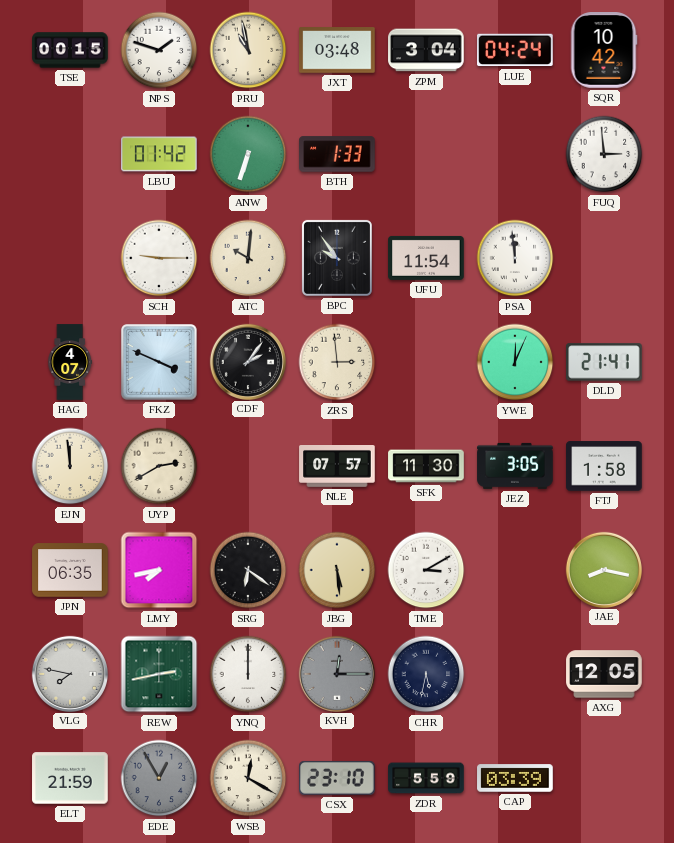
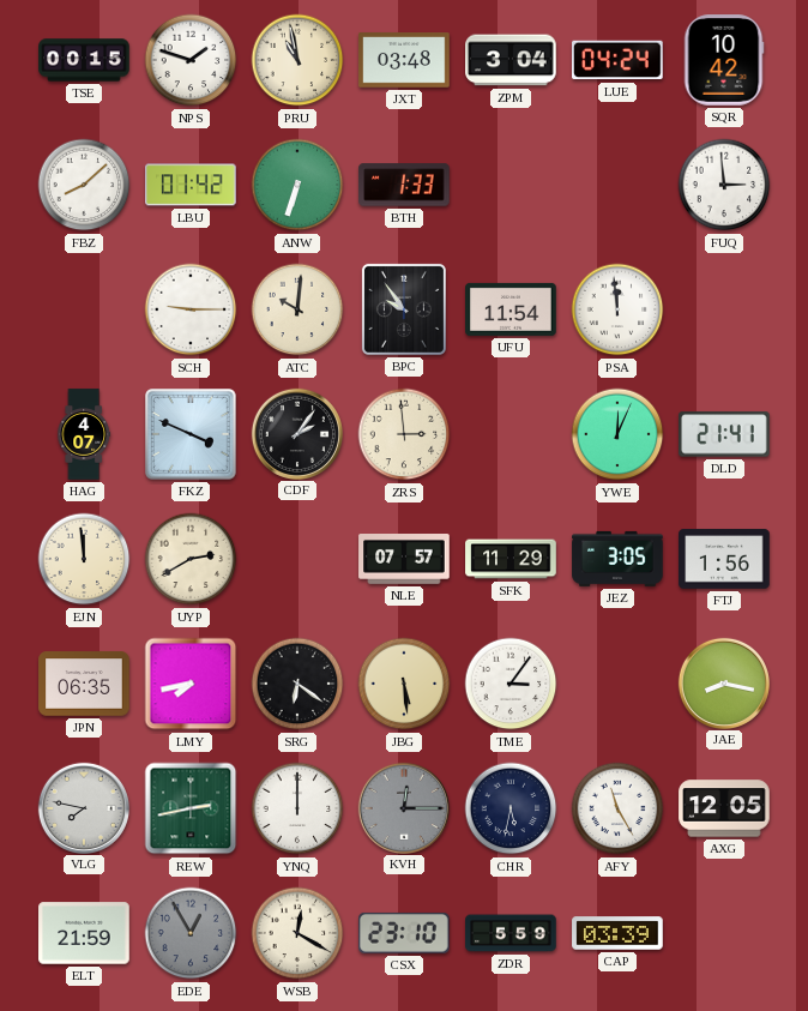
FBZ: none -> 8:08
SFK: 11:30 -> 11:29
FTJ: 1:58 -> 1:56
TME: 3:10 -> 3:06
AFY: none -> 11:25
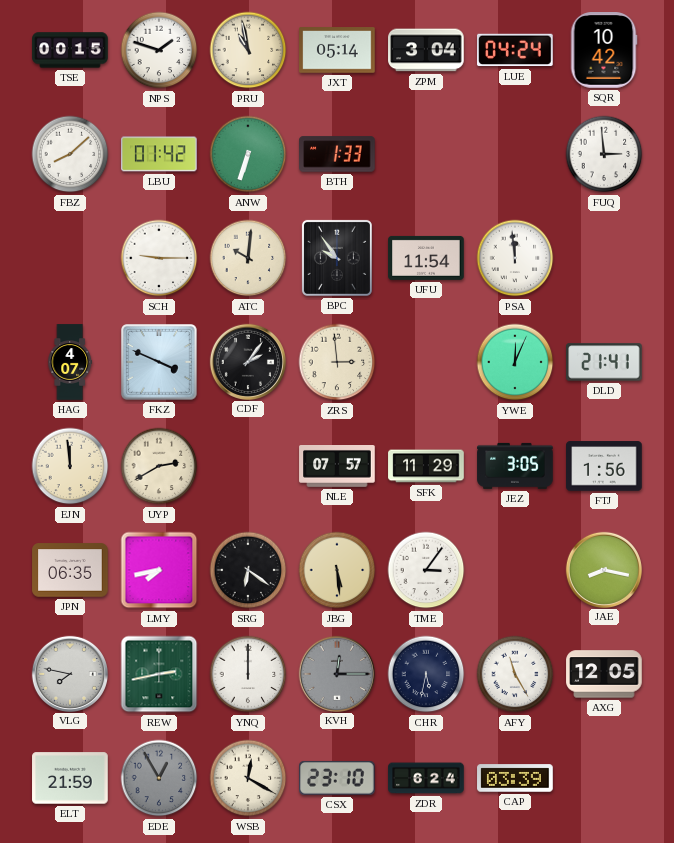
JXT: 03:48 -> 05:14
ZDR: 5:59 -> 6:24
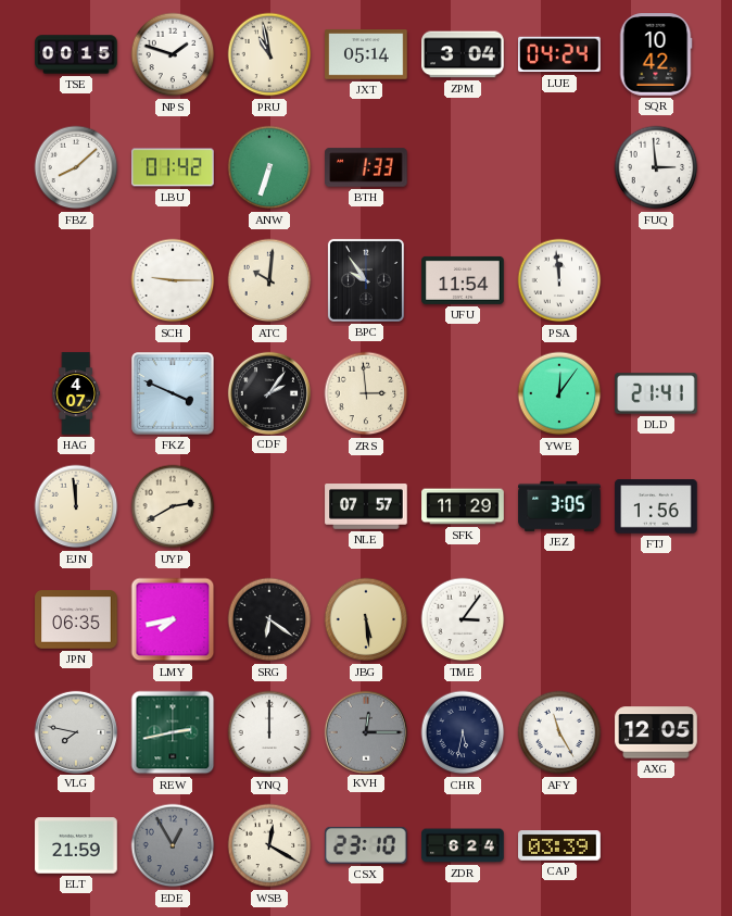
YWE: 12:04 -> 12:06
JAE: 8:17 -> none
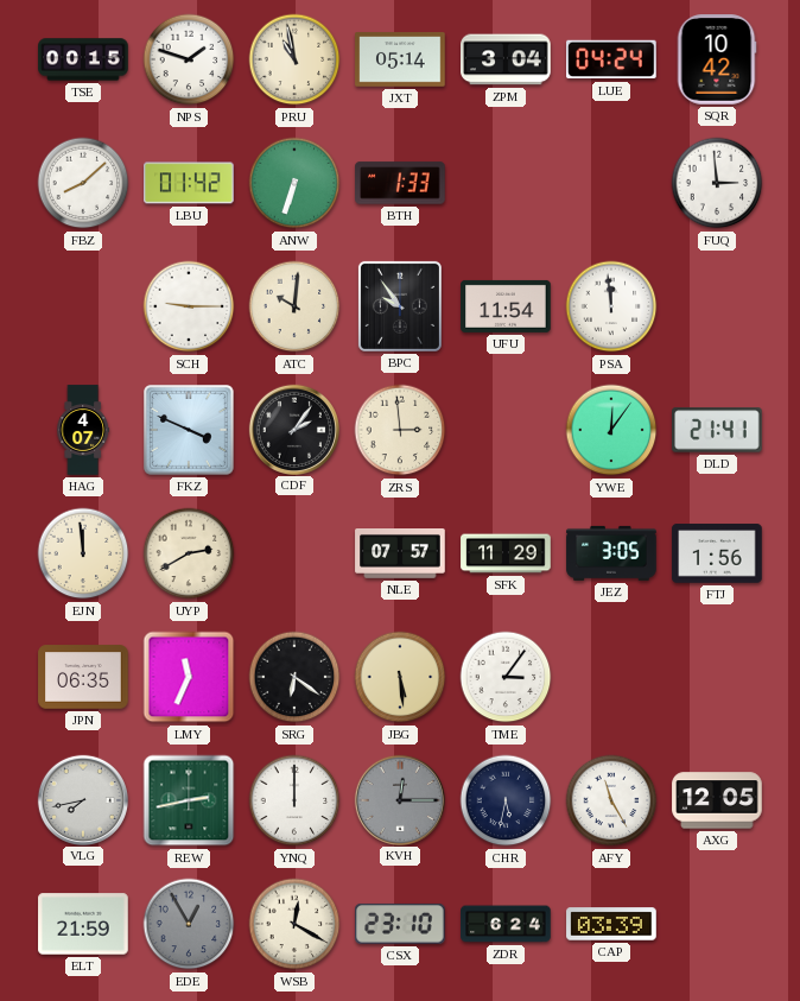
LMY: 7:43 -> 11:34
VLG: 7:47 -> 7:43
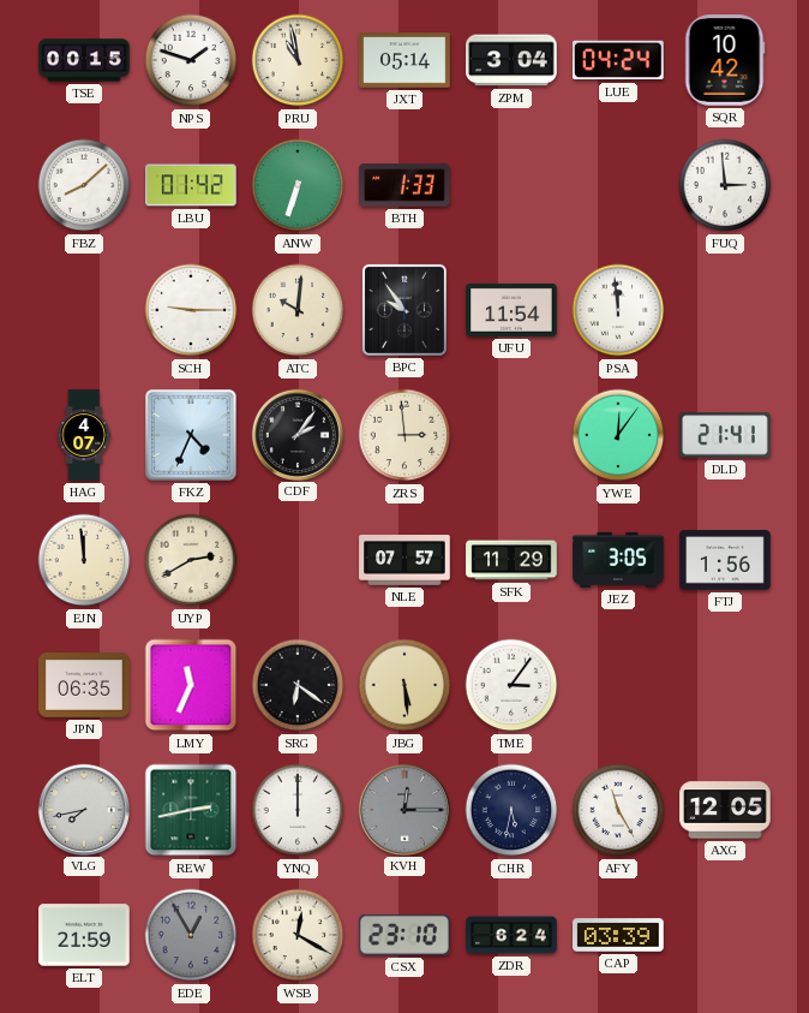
FKZ: 3:49 -> 4:34
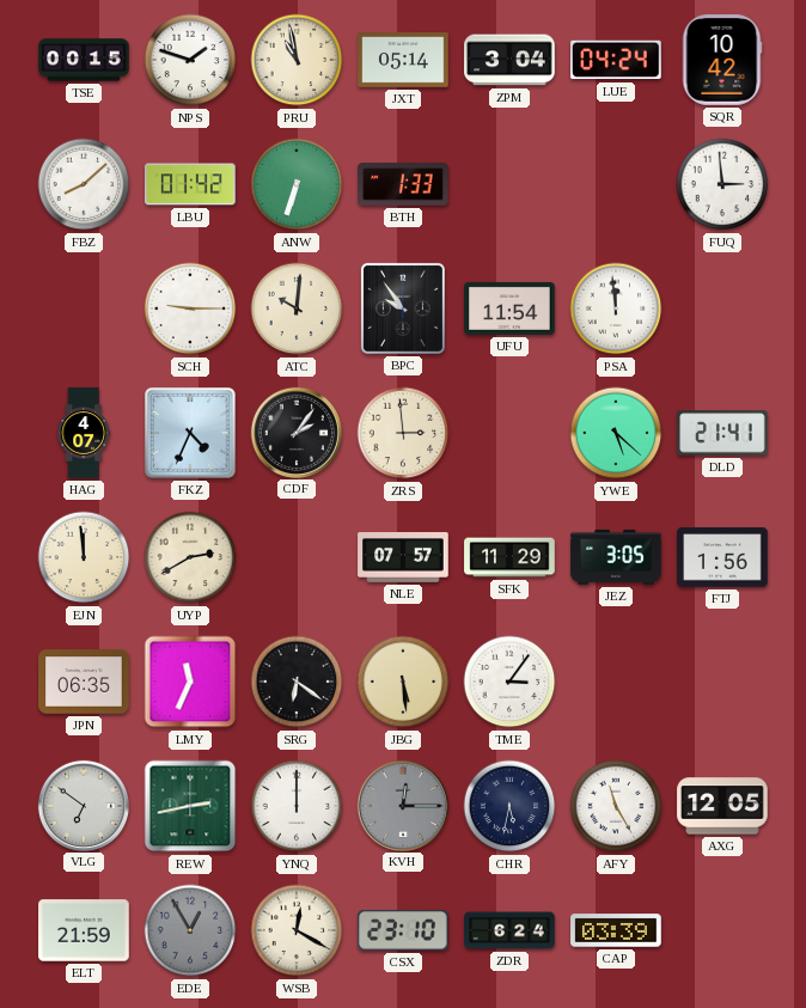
YWE: 12:06 -> 5:22
VLG: 7:43 -> 6:51
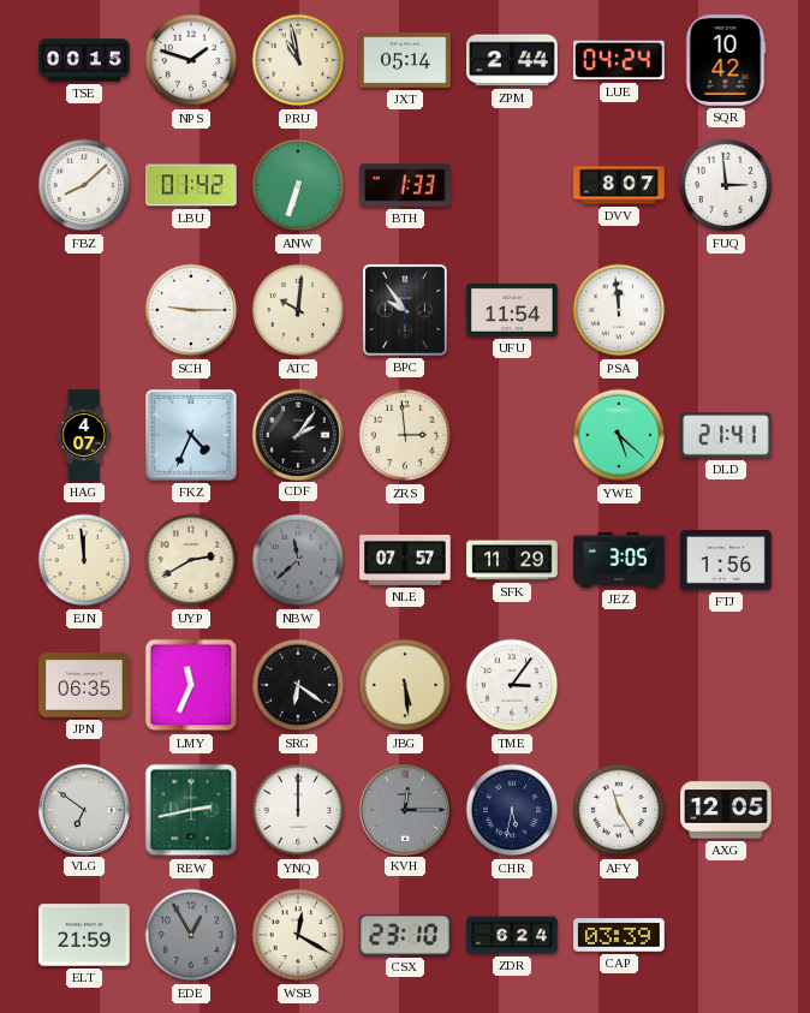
ZPM: 3:04 -> 2:44
DVV: none -> 8:07
NBW: none -> 11:38
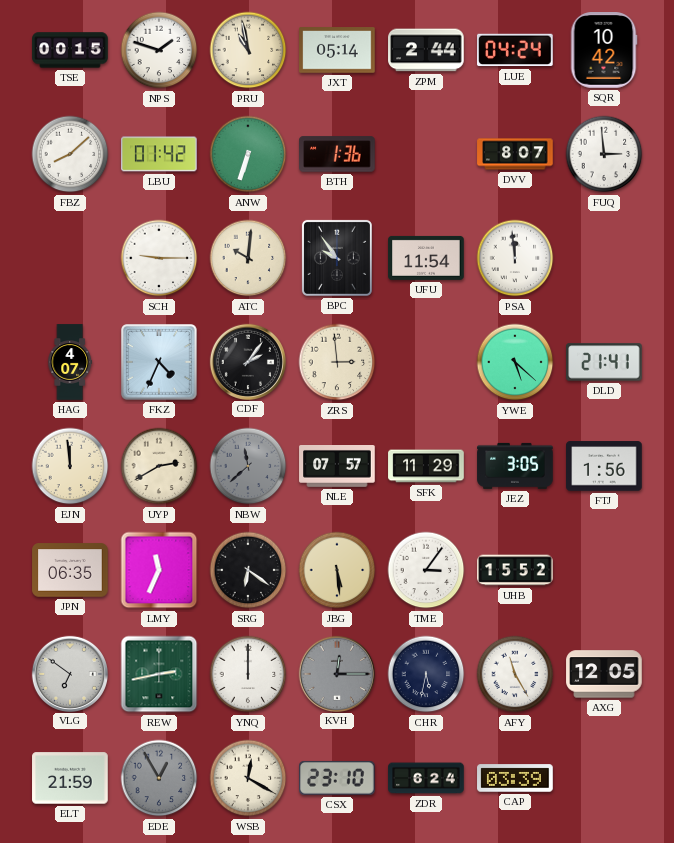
BTH: 1:33 -> 1:36
UHB: none -> 15:52
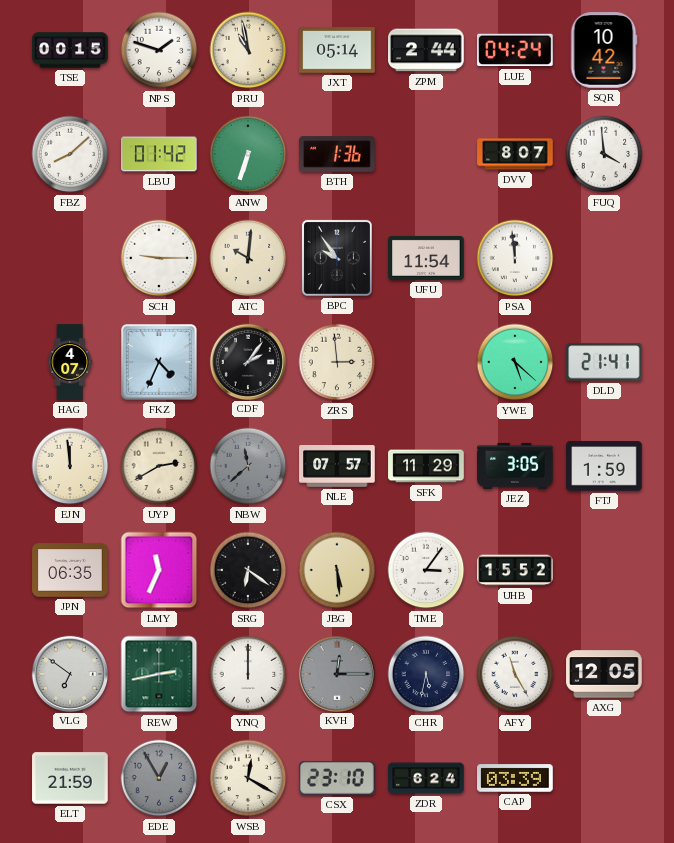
FUQ: 2:59 -> 3:59
FTJ: 1:56 -> 1:59
